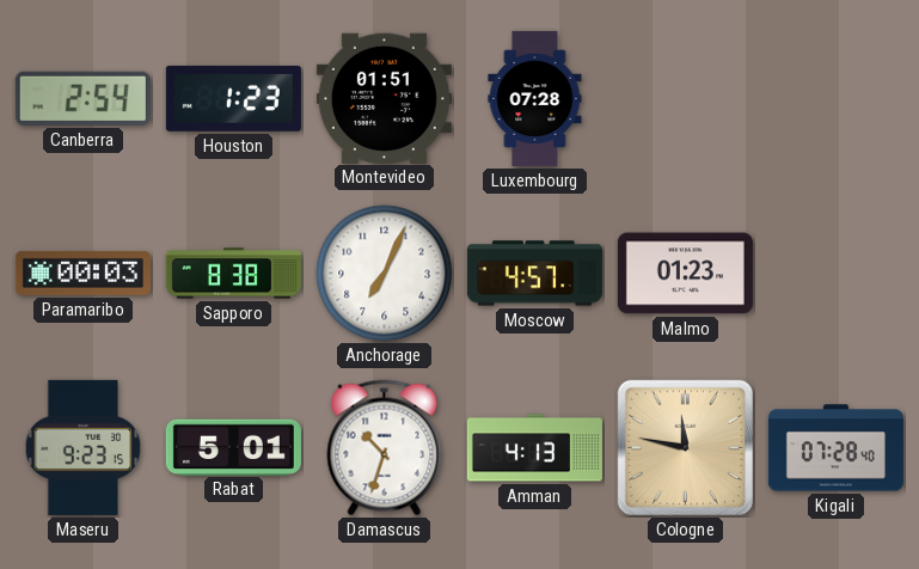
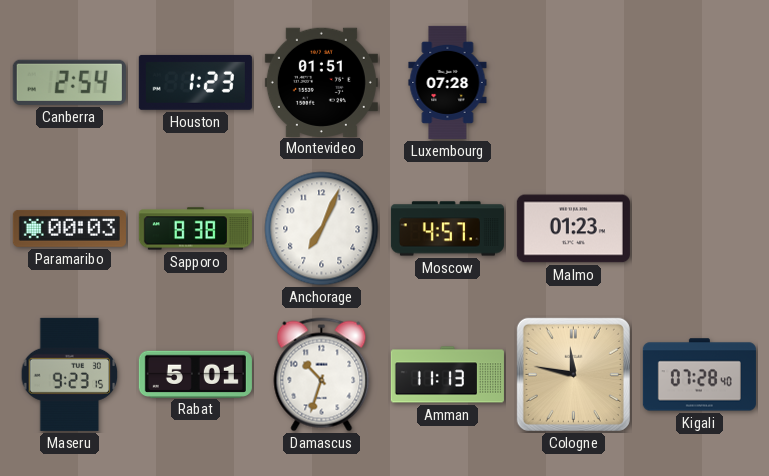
Amman: 4:13 -> 11:13
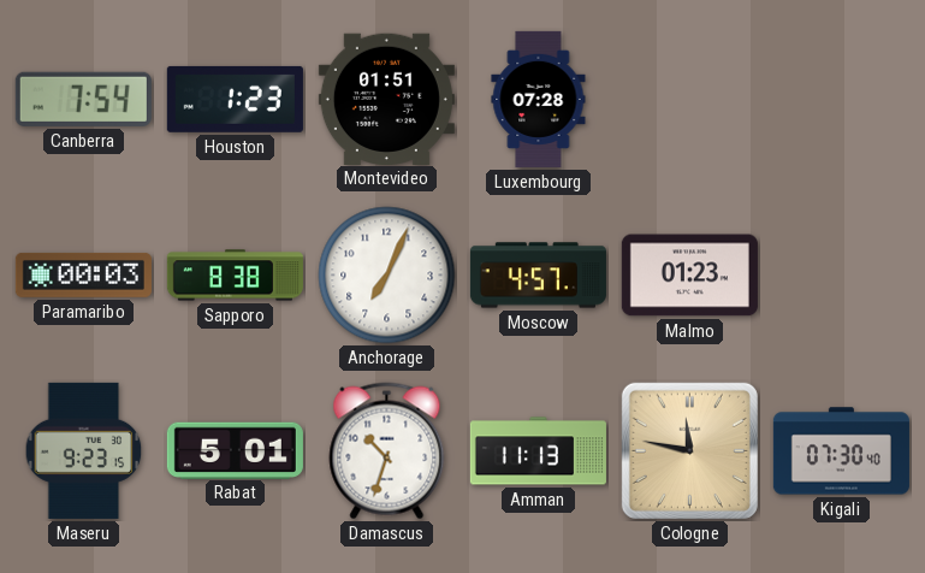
Canberra: 2:54 -> 7:54
Kigali: 07:28 -> 07:30
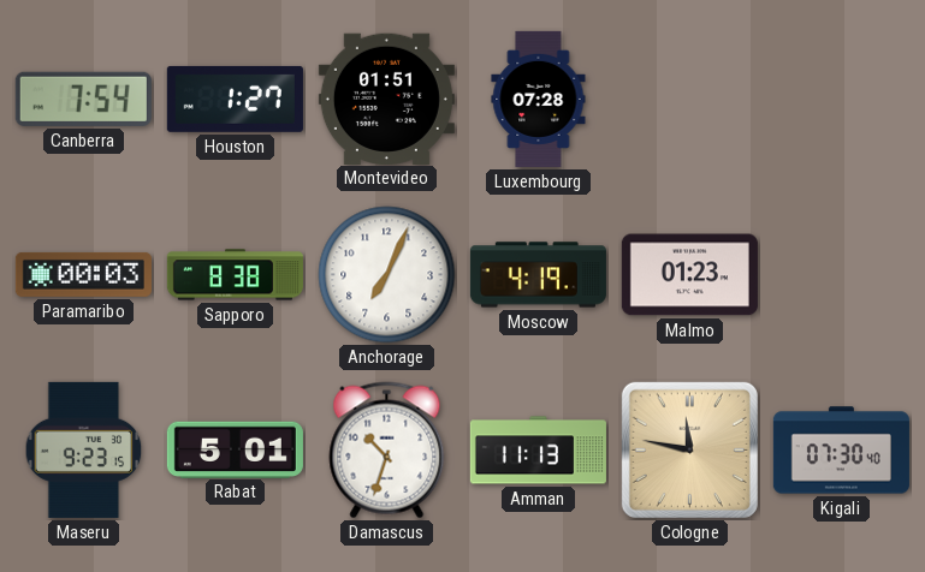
Houston: 1:23 -> 1:27
Moscow: 4:57 -> 4:19
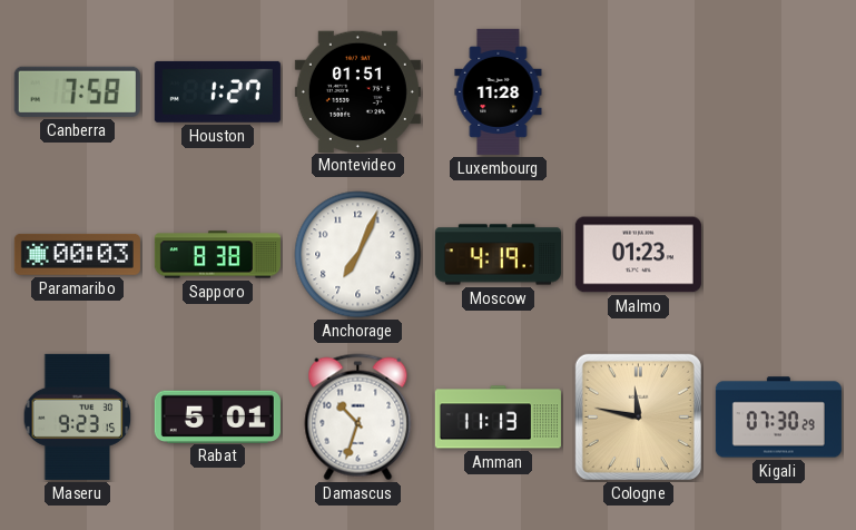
Canberra: 7:54 -> 7:58
Luxembourg: 07:28 -> 11:28
Kigali: 07:30:40 -> 07:30:29
